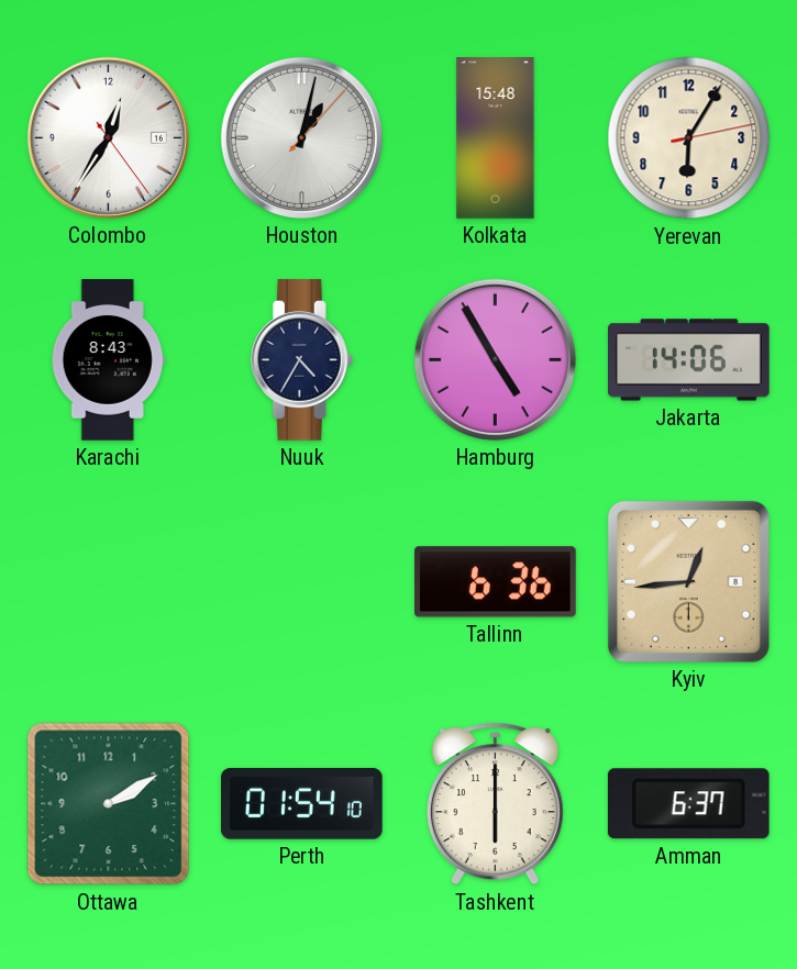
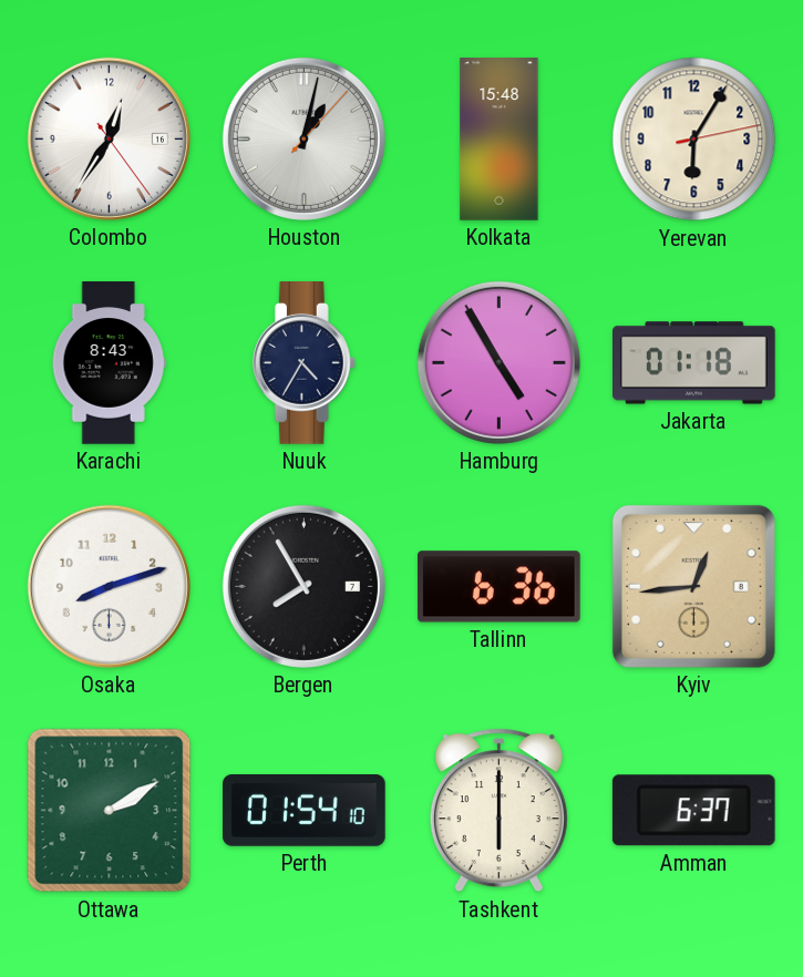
Jakarta: 14:06 -> 01:18
Osaka: none -> 8:12
Bergen: none -> 7:55
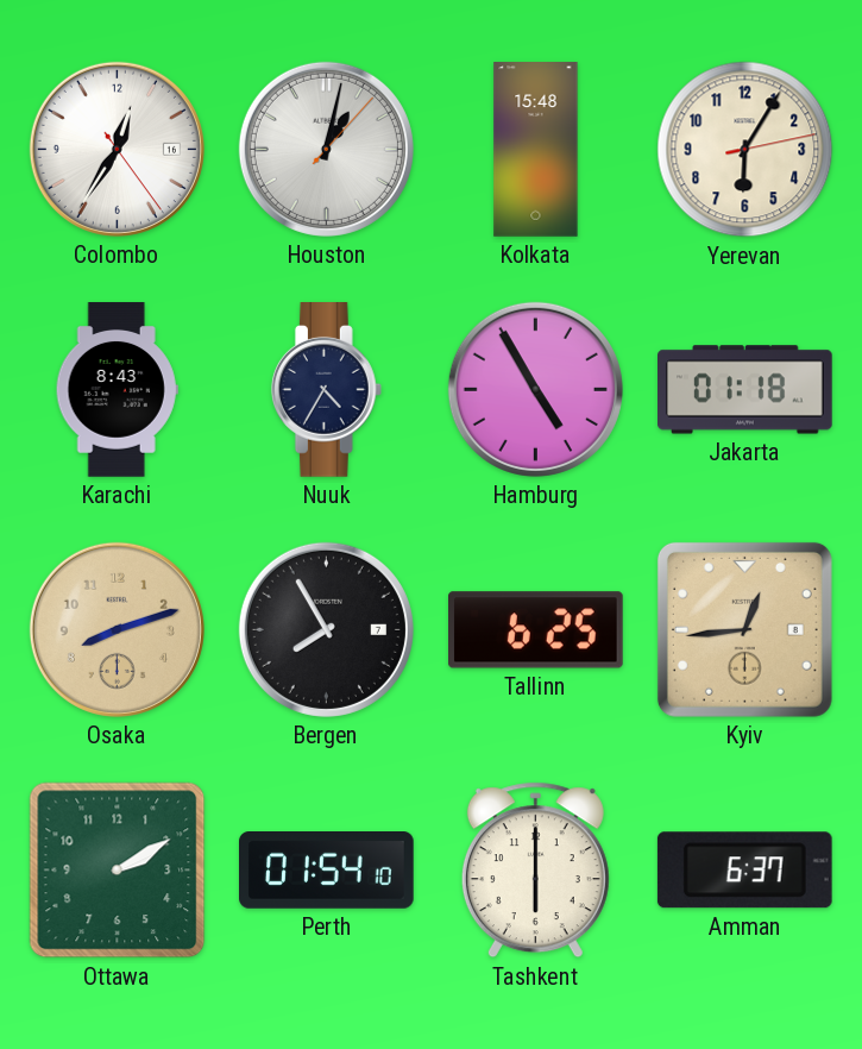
Osaka dial: white -> champagne
Tallinn: 6:36 -> 6:25
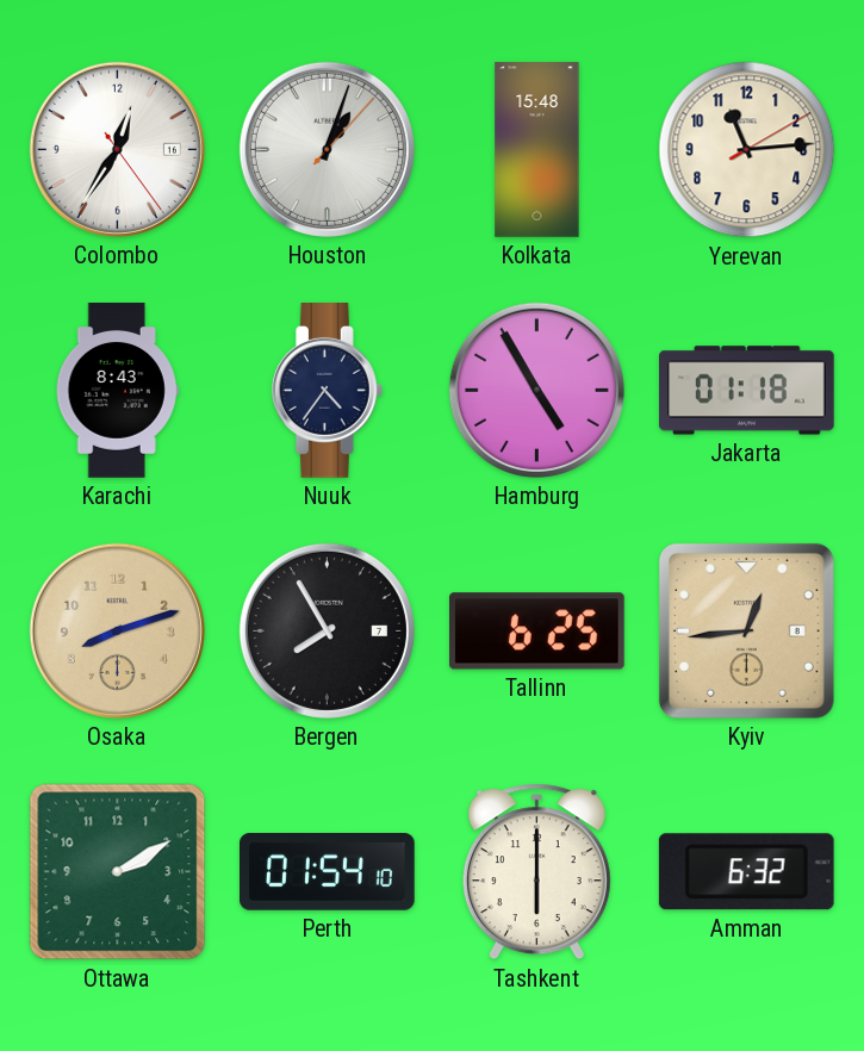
Houston: 1:02 -> 1:03
Yerevan: 6:05 -> 11:14
Nuuk: 4:35 -> 4:36
Amman: 6:37 -> 6:32
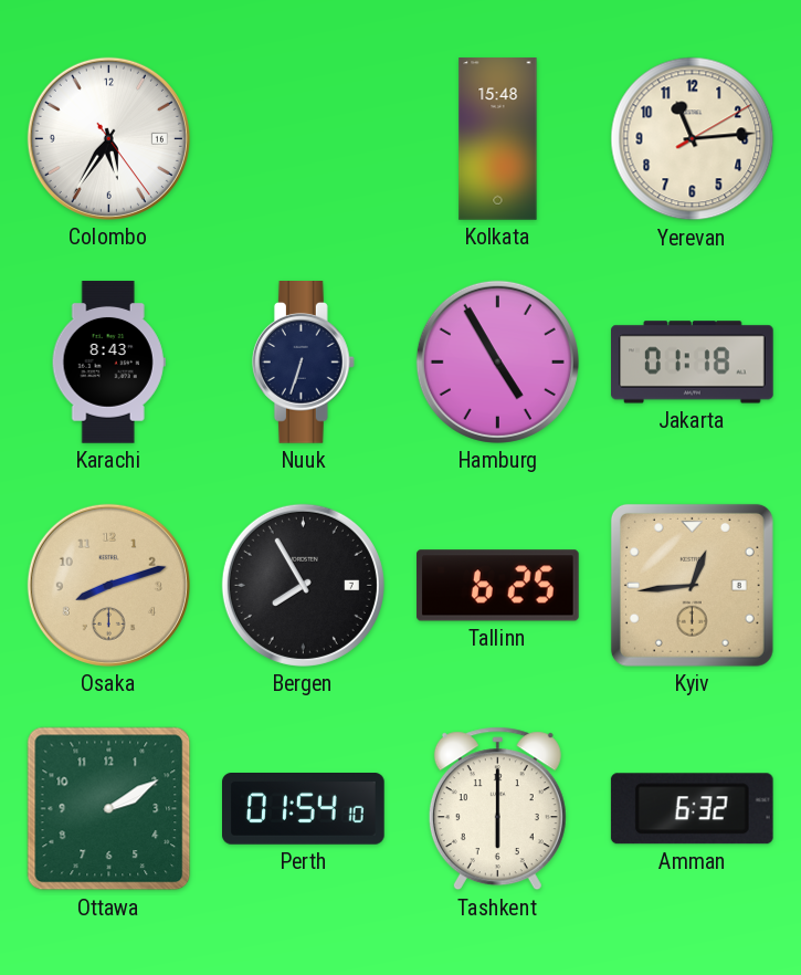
Colombo: 12:35 -> 5:35
Houston: 1:03 -> none
Nuuk: 4:36 -> 6:33
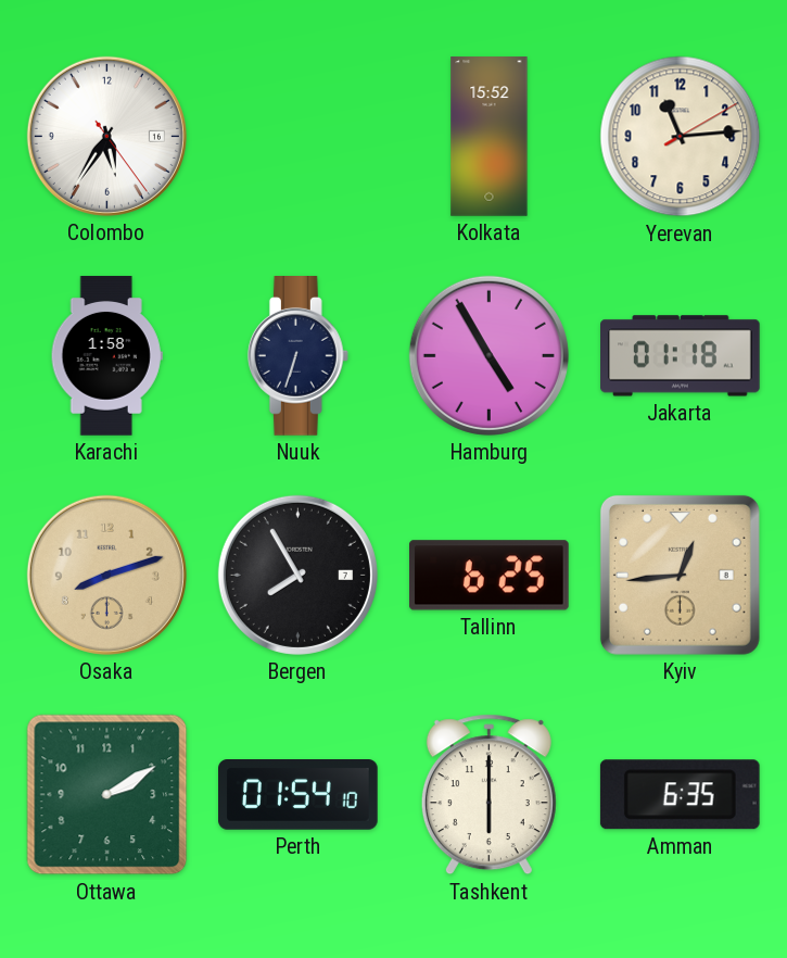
Kolkata: 15:48 -> 15:52
Karachi: 8:43 -> 1:58
Amman: 6:32 -> 6:35
